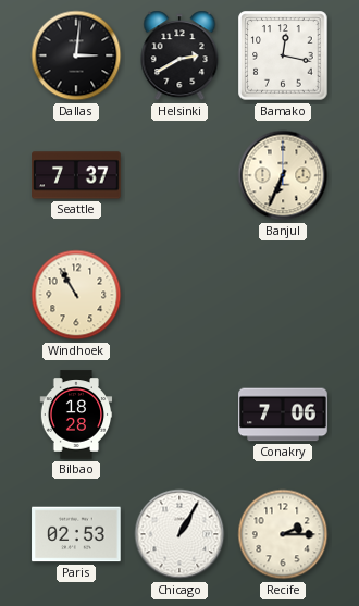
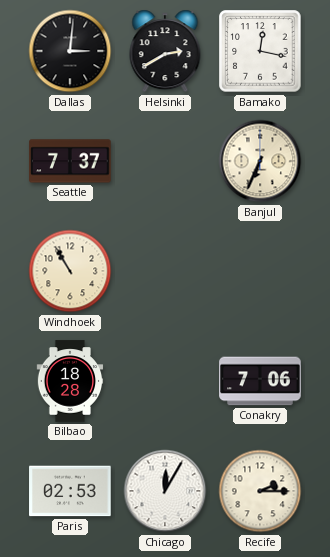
Chicago: 1:05 -> 12:05
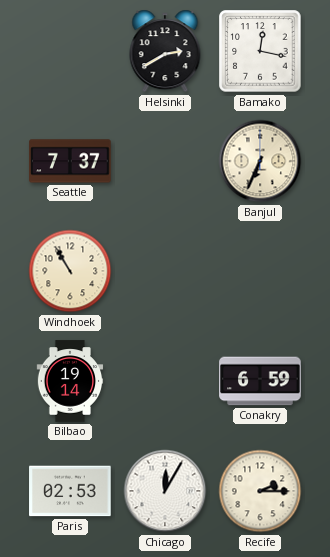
Dallas: 3:01 -> none
Bilbao: 18:28 -> 19:14
Conakry: 7:06 -> 6:59
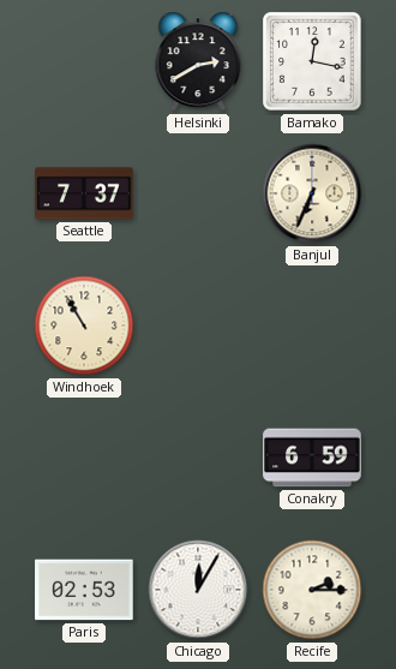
Bilbao: 19:14 -> none
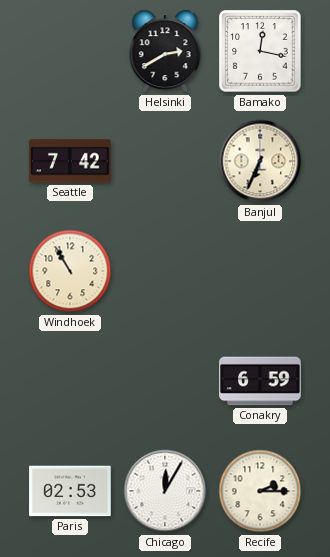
Seattle: 7:37 -> 7:42
